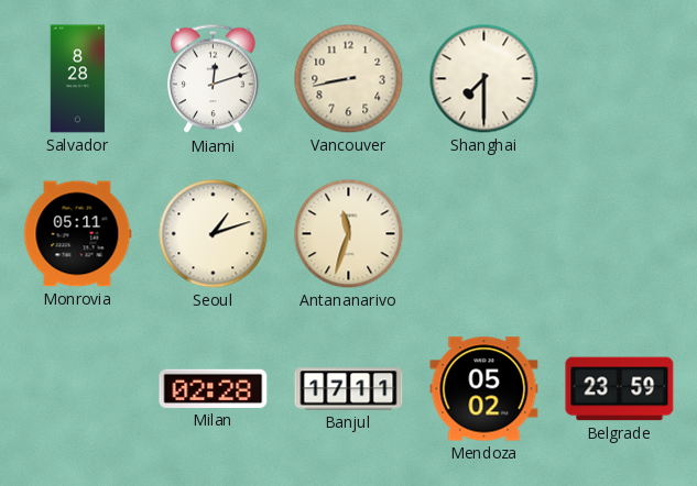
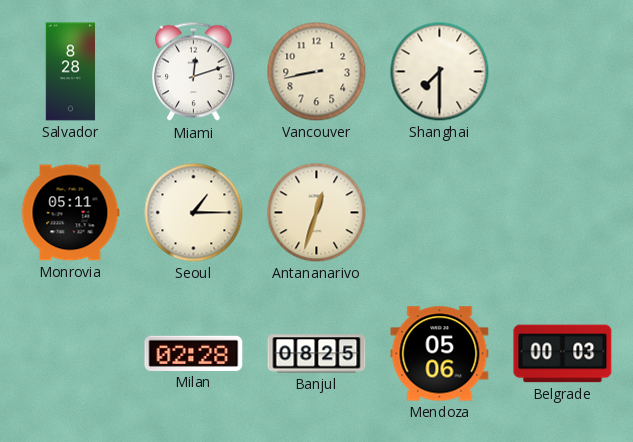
Seoul: 1:12 -> 1:15
Antananarivo: 11:33 -> 12:33
Banjul: 17:11 -> 08:25
Mendoza: 05:02 -> 05:06
Belgrade: 23:59 -> 00:03
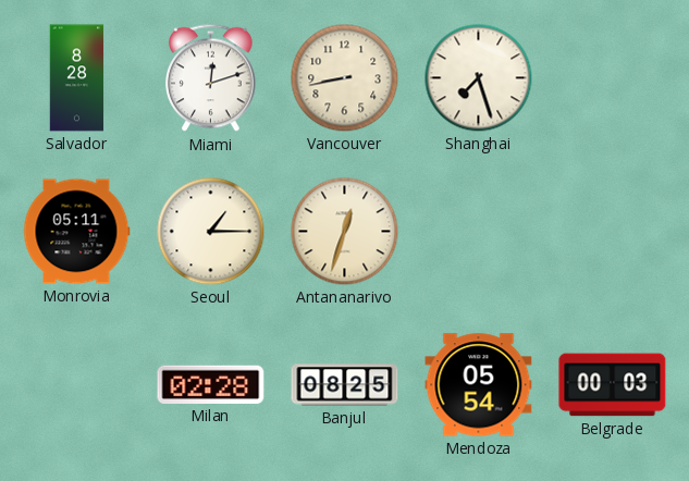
Shanghai: 7:30 -> 7:27
Mendoza: 05:06 -> 05:54
